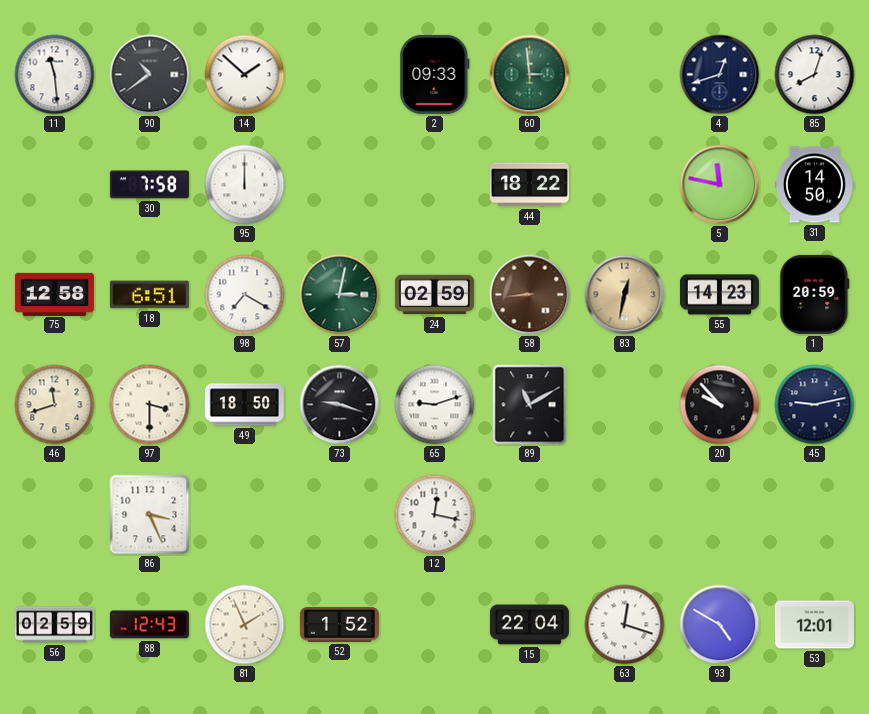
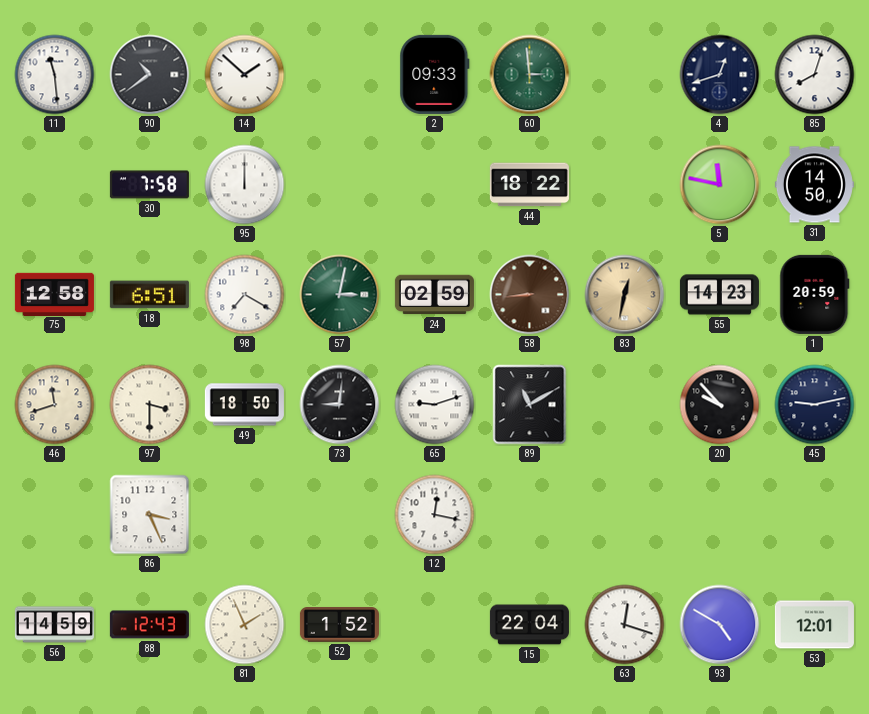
73: 9:18 -> 9:01
56: 02:59 -> 14:59
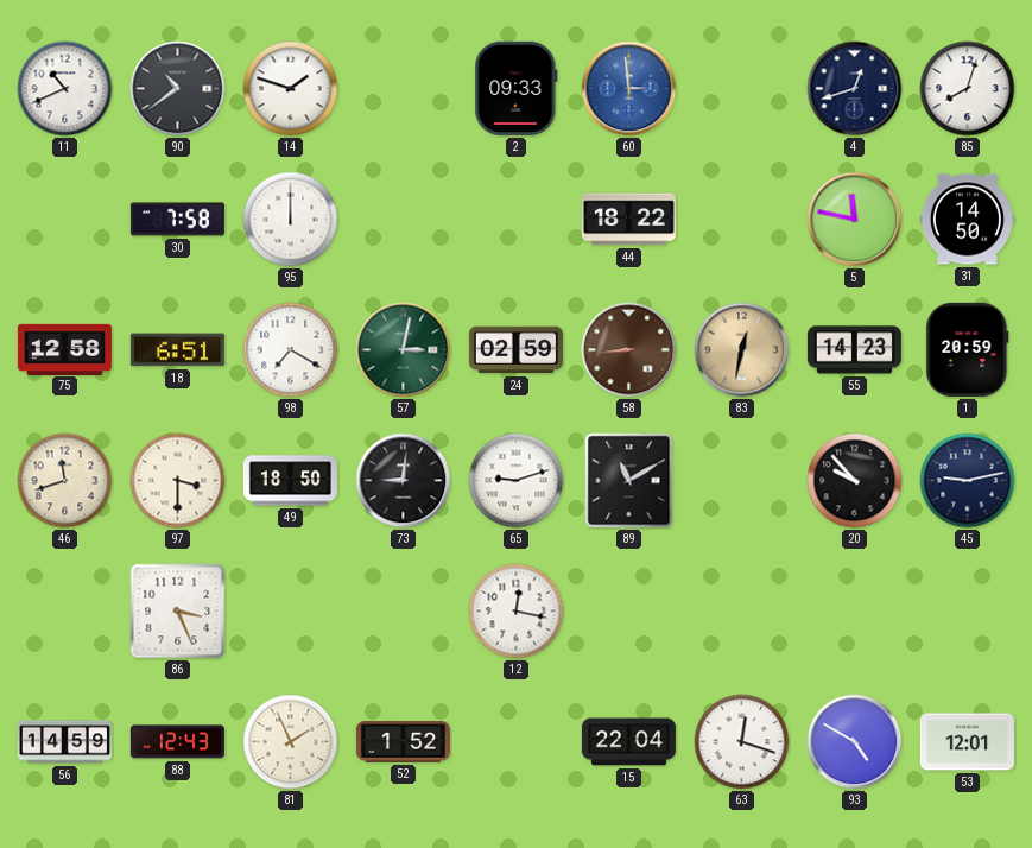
11: 11:29 -> 10:41
14: 1:52 -> 1:48
60 dial: green -> blue
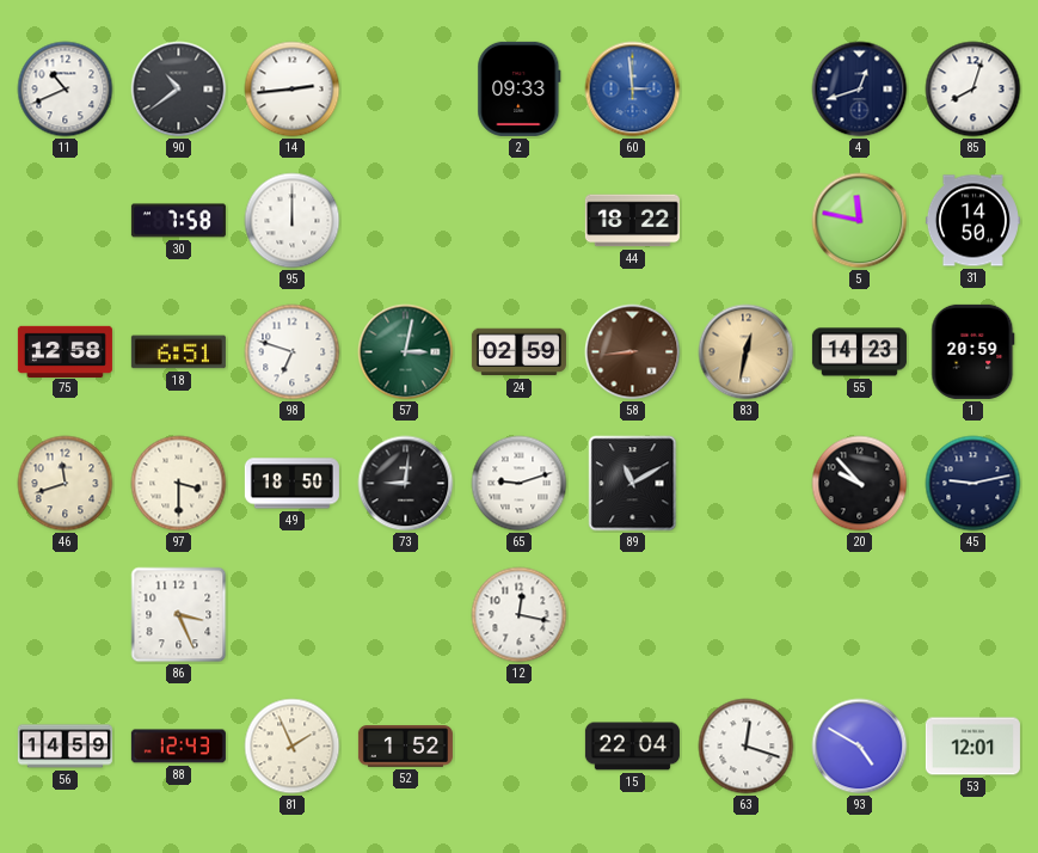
14: 1:48 -> 2:44
98: 7:20 -> 6:48
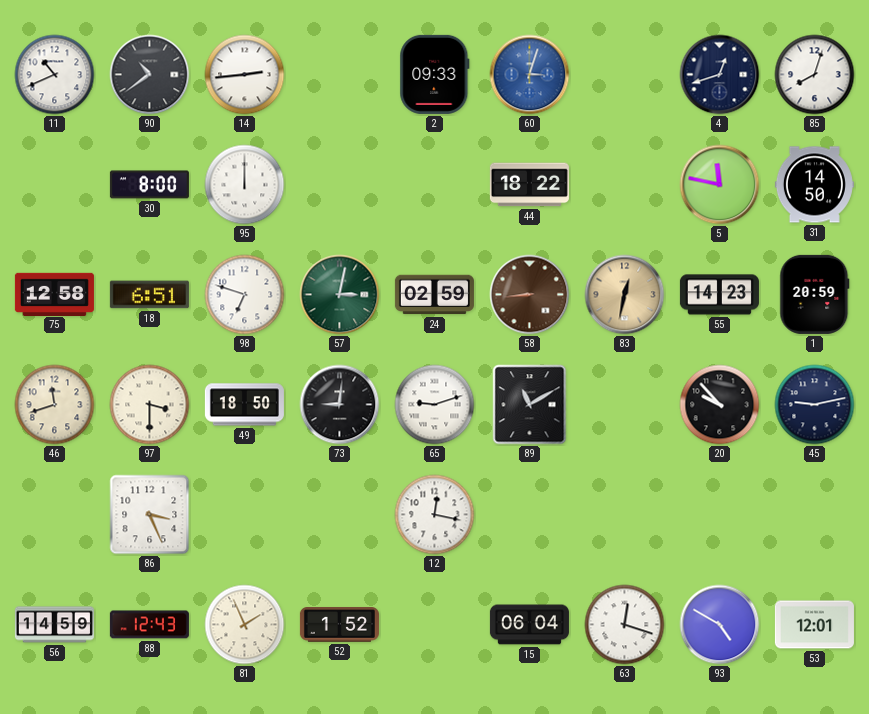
60: 2:59 -> 3:03
30: 7:58 -> 8:00
15: 22:04 -> 06:04
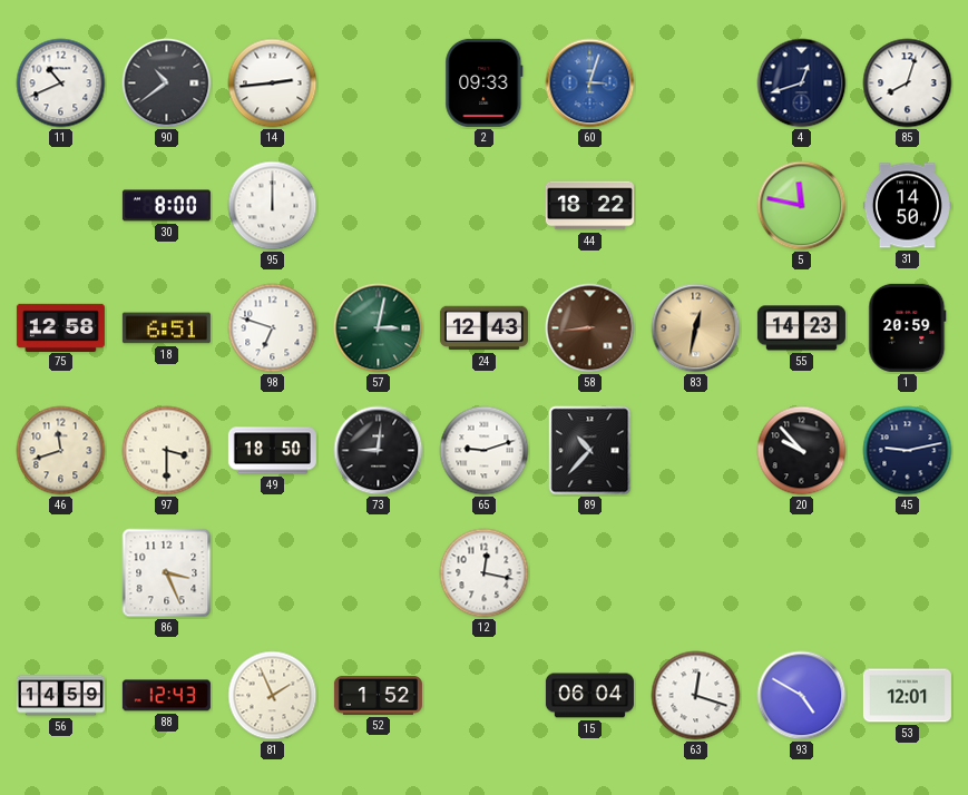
24: 02:59 -> 12:43
89: 11:10 -> 10:37
